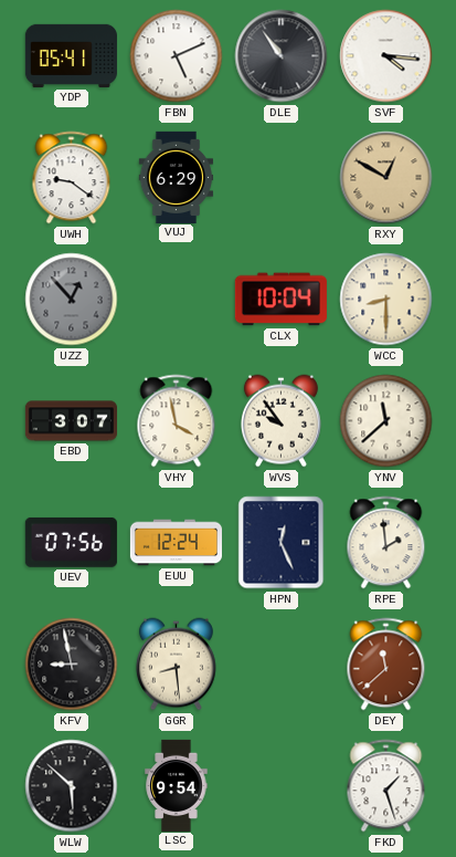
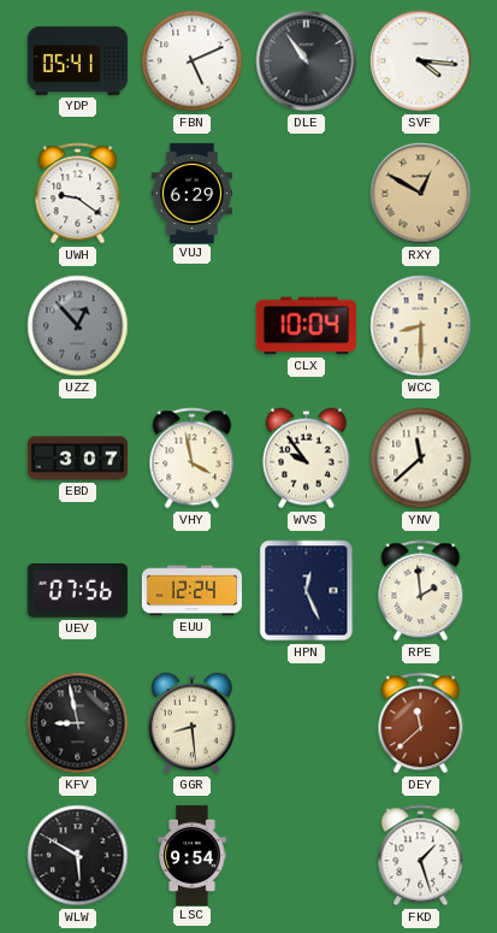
WLW: 5:52 -> 5:50
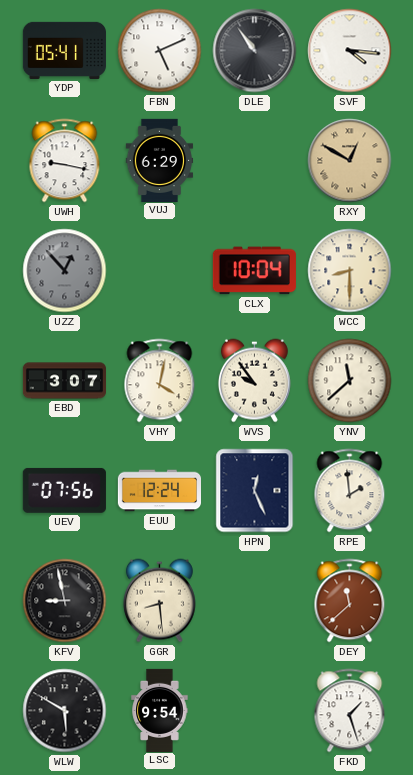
UWH: 9:21 -> 9:17
VHY: 3:58 -> 4:02
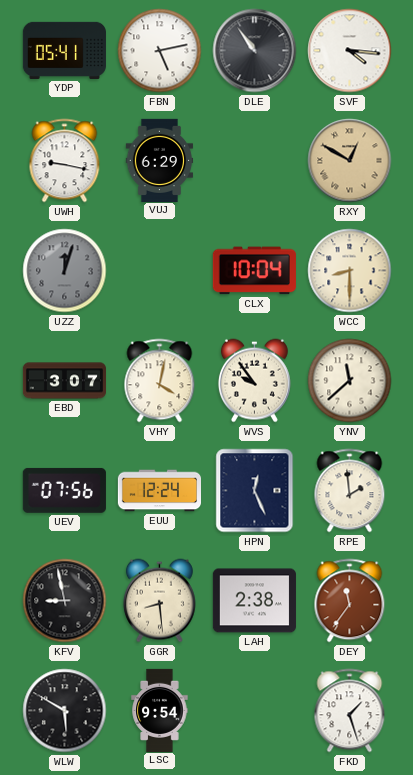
FBN: 5:11 -> 5:13
UZZ: 12:53 -> 12:03
LAH: none -> 2:38
DEY: 11:38 -> 11:36
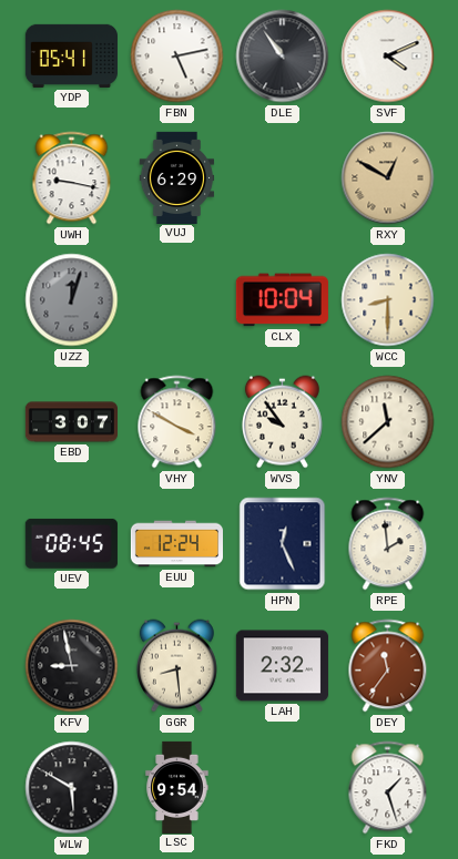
SVF: 4:16 -> 4:11
VHY: 4:02 -> 3:50
UEV: 07:56 -> 08:45
LAH: 2:38 -> 2:32
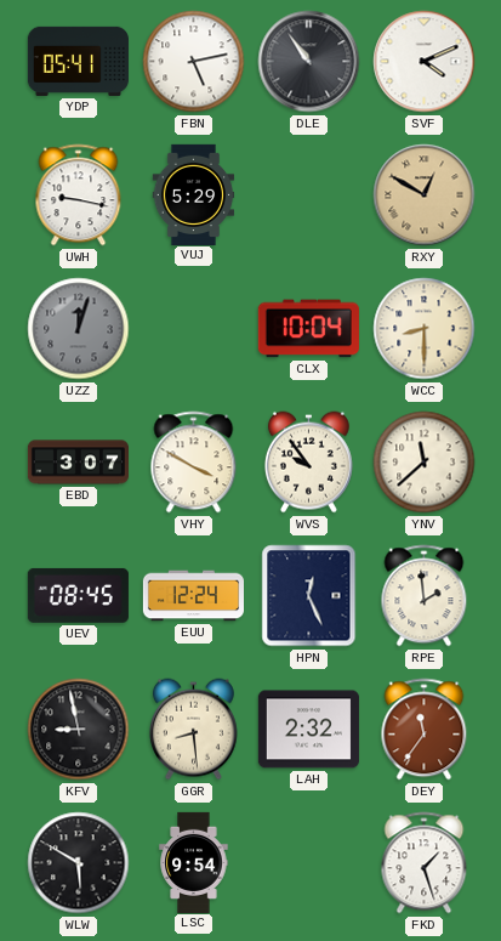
VUJ: 6:29 -> 5:29
